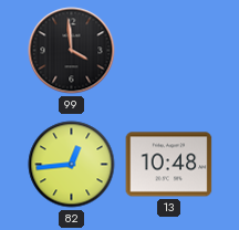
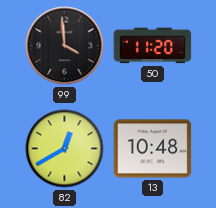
50: none -> 11:20
82: 12:44 -> 12:40
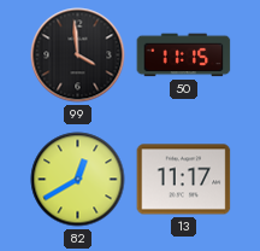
50: 11:20 -> 11:15
13: 10:48 -> 11:17
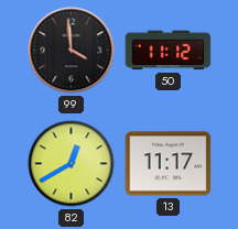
50: 11:15 -> 11:12
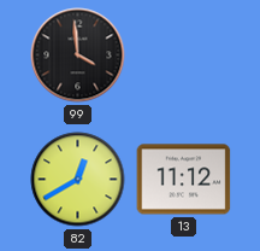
50: 11:12 -> none
13: 11:17 -> 11:12
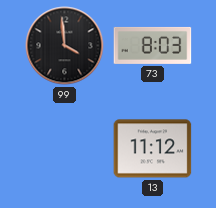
73: none -> 8:03
82: 12:40 -> none
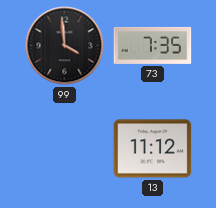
73: 8:03 -> 7:35
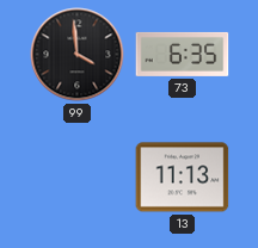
73: 7:35 -> 6:35
13: 11:12 -> 11:13
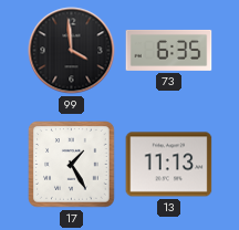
17: none -> 1:25
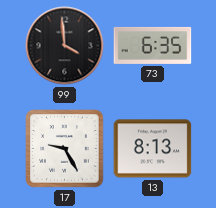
17: 1:25 -> 9:25
13: 11:13 -> 8:13
